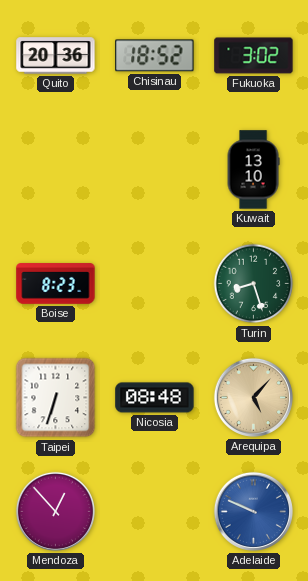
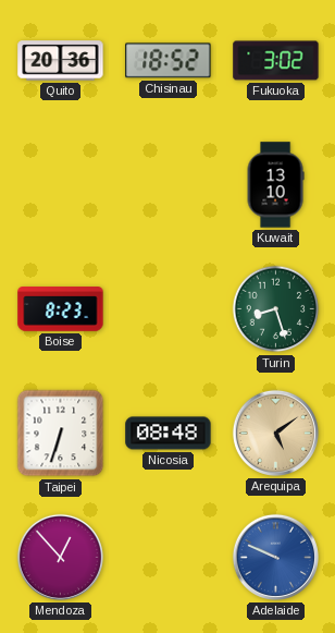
Arequipa: 5:07 -> 5:09
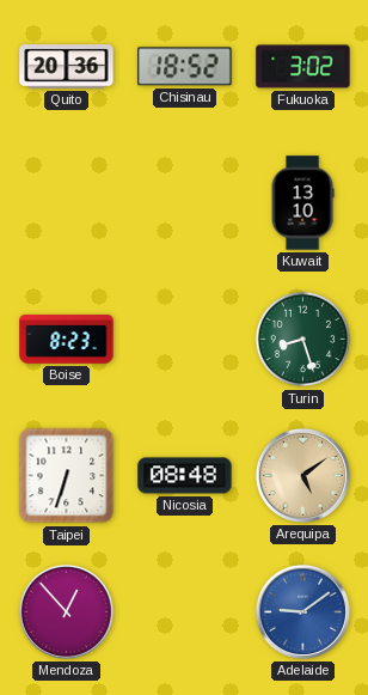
Adelaide: 9:49 -> 9:09
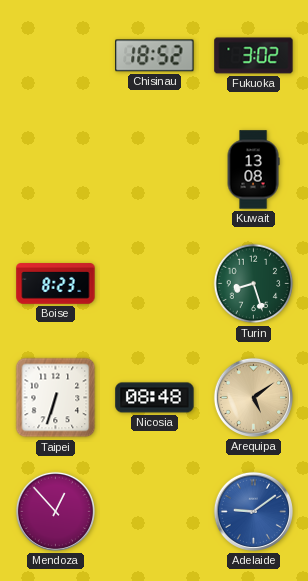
Quito: 20:36 -> none
Kuwait: 13:10 -> 13:08
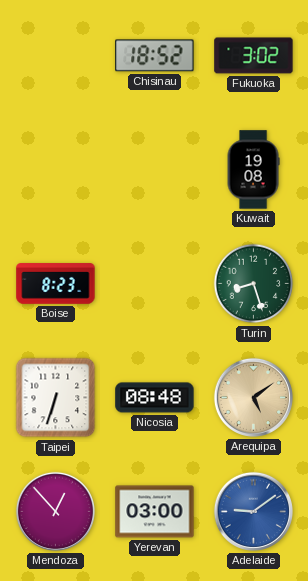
Kuwait: 13:08 -> 19:08
Yerevan: none -> 03:00
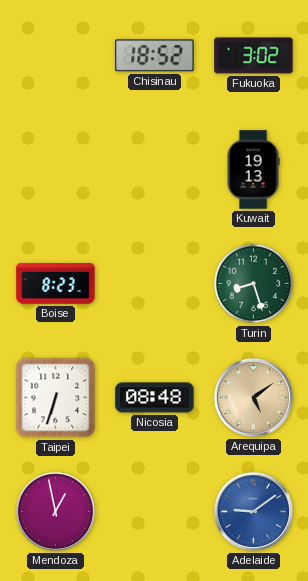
Kuwait: 19:08 -> 19:13
Mendoza: 12:53 -> 12:58
Yerevan: 03:00 -> none
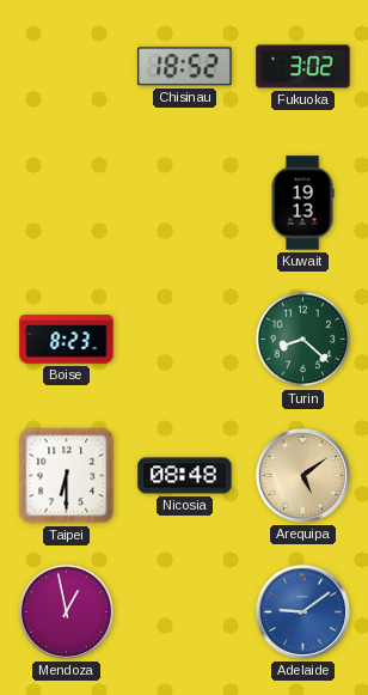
Turin: 8:27 -> 8:22
Taipei: 6:33 -> 6:30
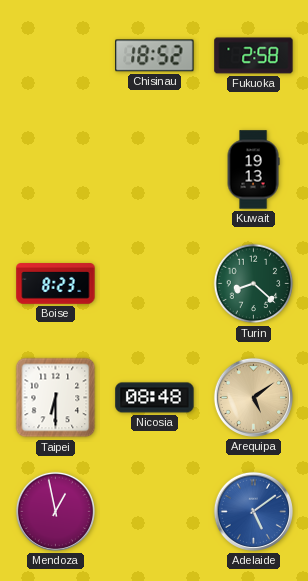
Fukuoka: 3:02 -> 2:58
Adelaide: 9:09 -> 5:09
